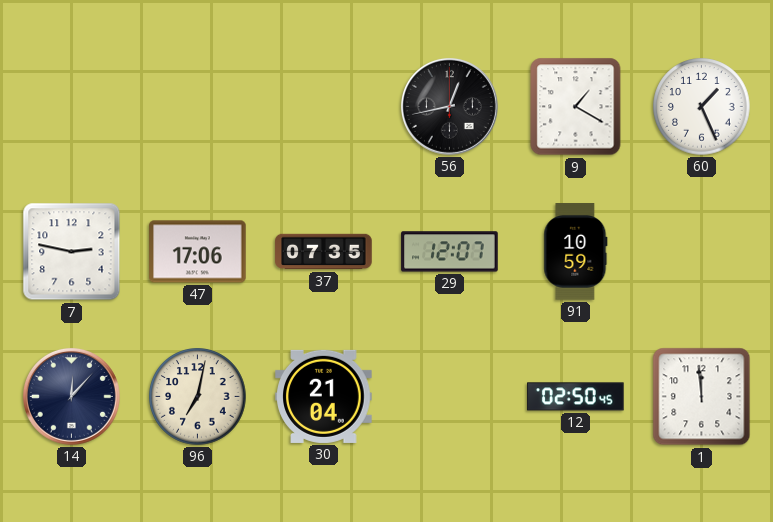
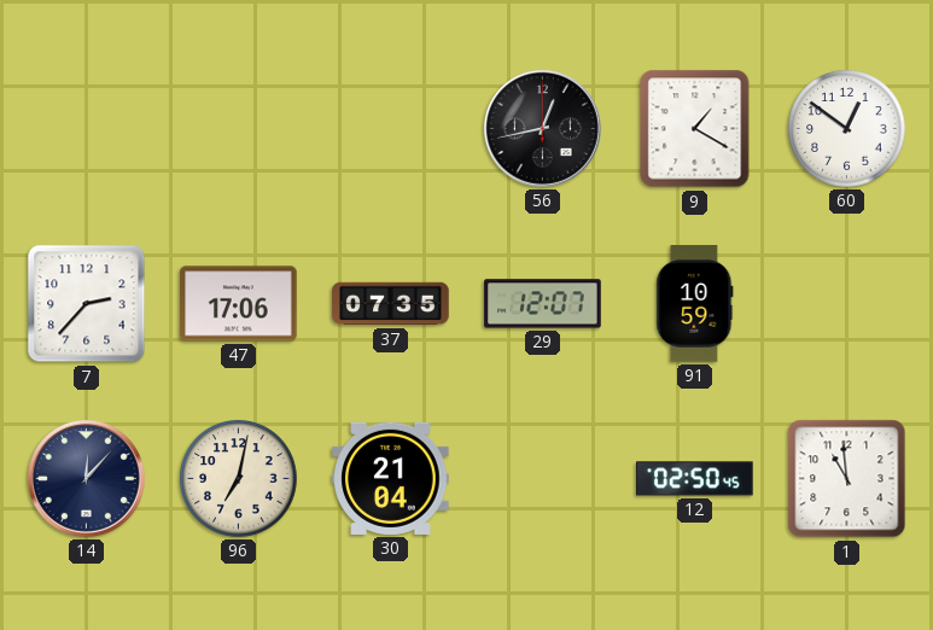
60: 1:26 -> 12:51
7: 2:47 -> 2:37
1: 11:59 -> 10:59
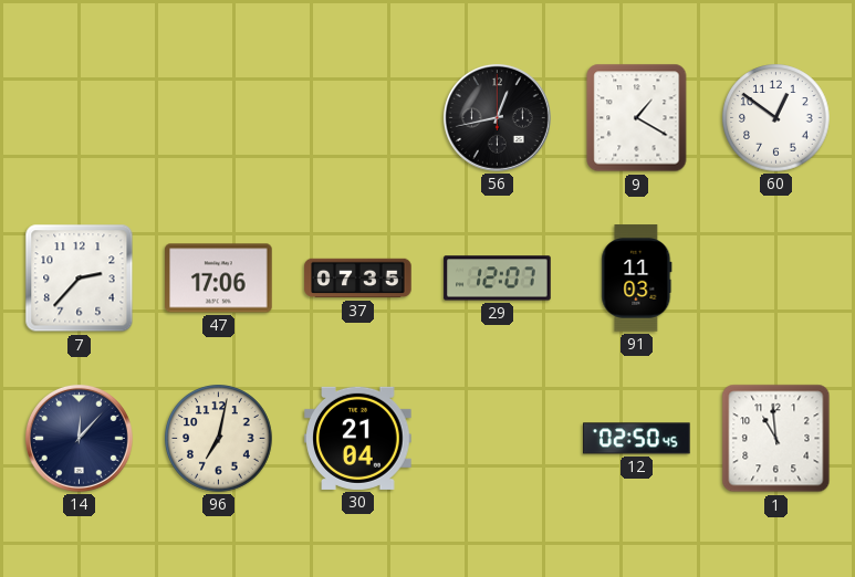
91: 10:59 -> 11:03
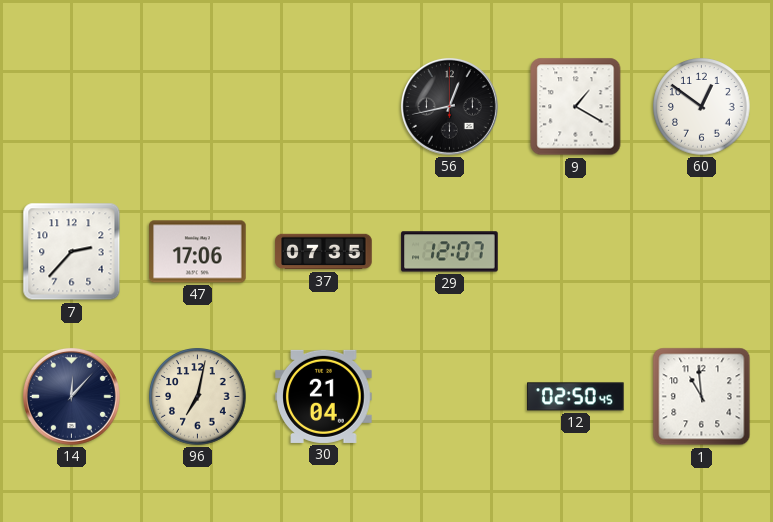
91: 11:03 -> none
